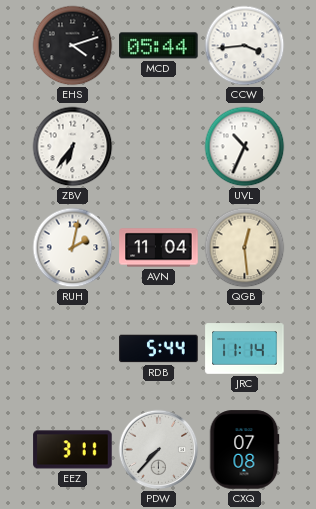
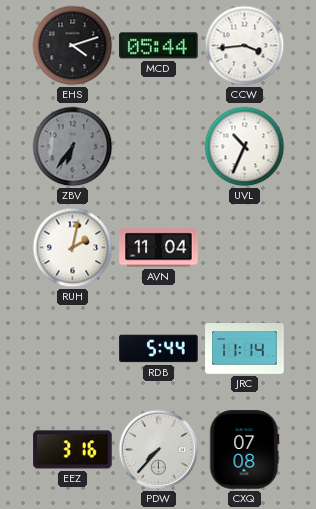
ZBV dial: white -> grey
QGB: 12:29 -> none
EEZ: 3:11 -> 3:16
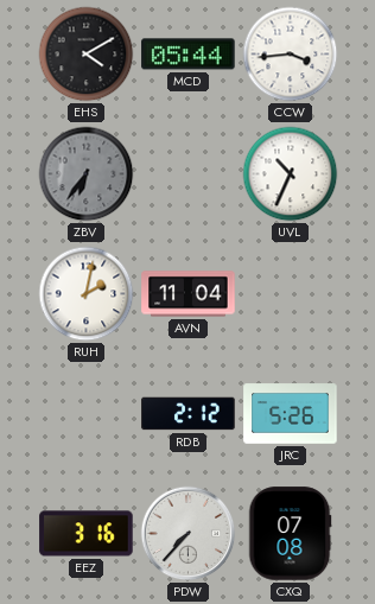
EHS: 4:12 -> 4:10
RDB: 5:44 -> 2:12
JRC: 11:14 -> 5:26
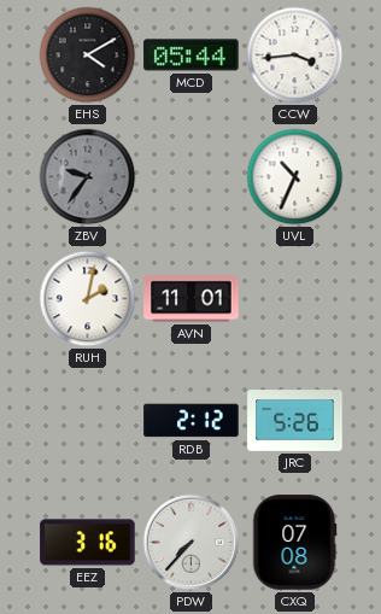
ZBV: 6:36 -> 9:36
AVN: 11:04 -> 11:01
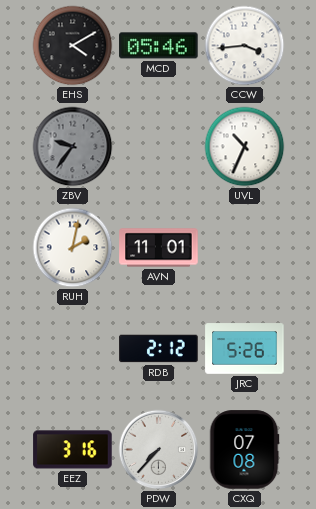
MCD: 05:44 -> 05:46
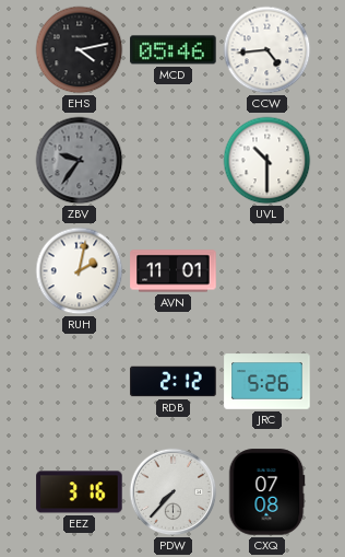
EHS: 4:10 -> 4:13
CCW: 3:44 -> 4:44
UVL: 10:34 -> 10:30
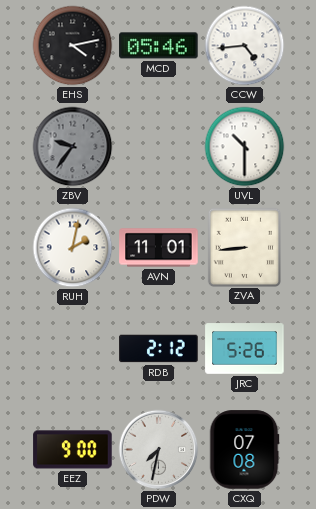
ZVA: none -> 8:44
EEZ: 3:16 -> 9:00
PDW: 7:37 -> 7:32
